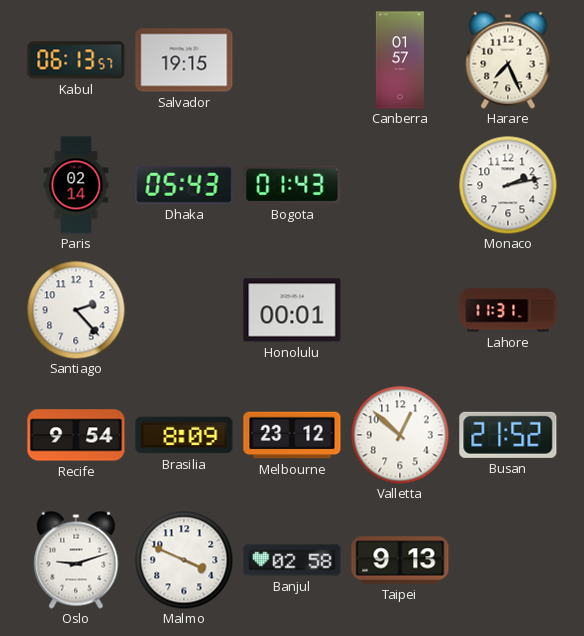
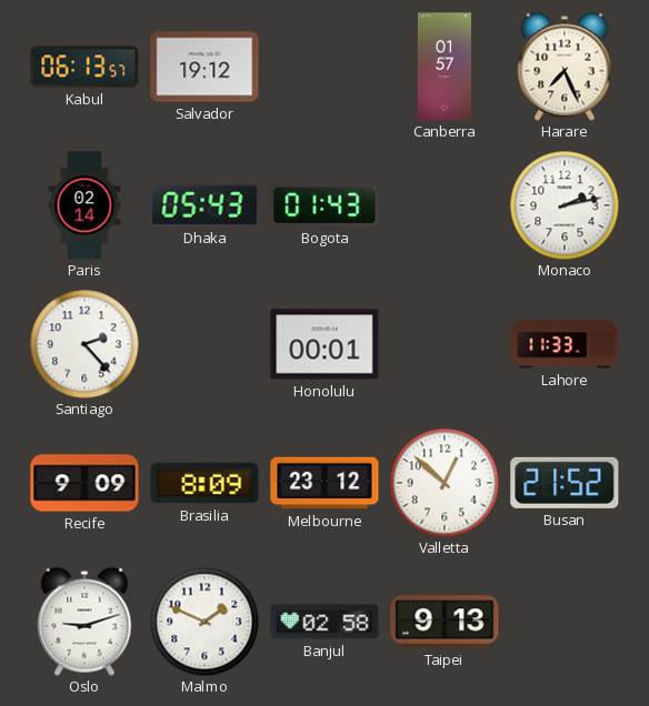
Salvador: 19:15 -> 19:12
Lahore: 11:31 -> 11:33
Recife: 9:54 -> 9:09
Malmo: 3:49 -> 1:49
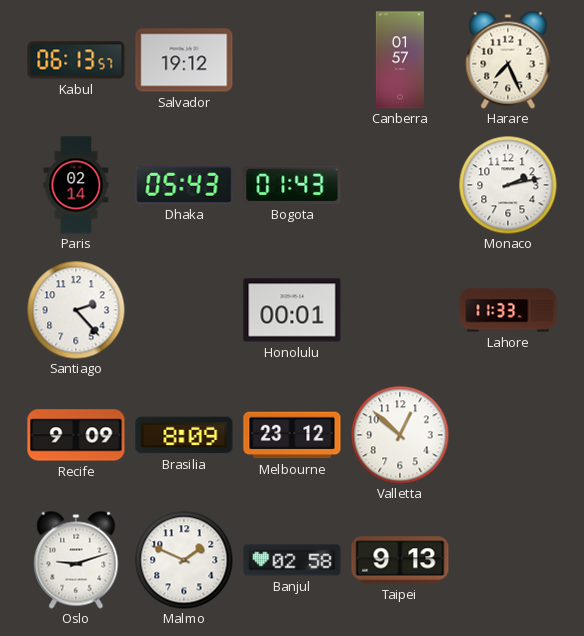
Busan: 21:52 -> none
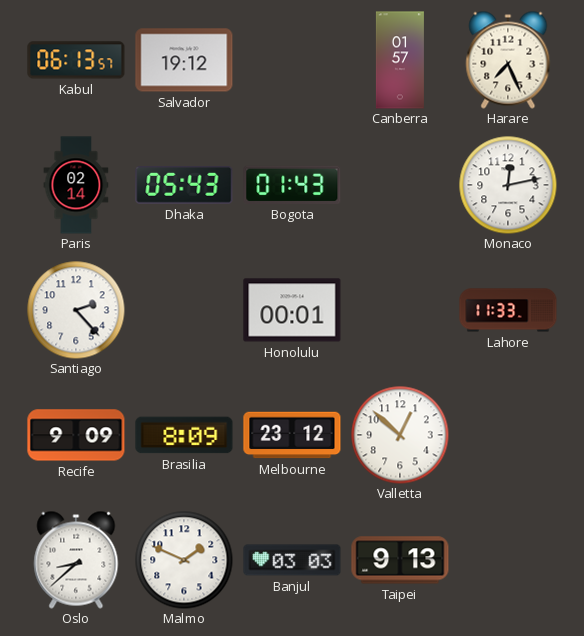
Monaco: 2:13 -> 12:13
Oslo: 9:12 -> 8:38
Banjul: 02:58 -> 03:03
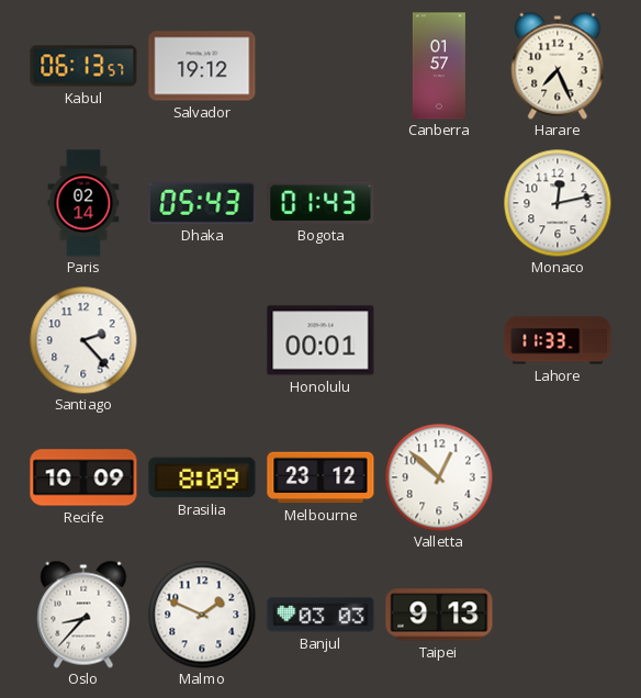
Recife: 9:09 -> 10:09
Oslo: 8:38 -> 8:37
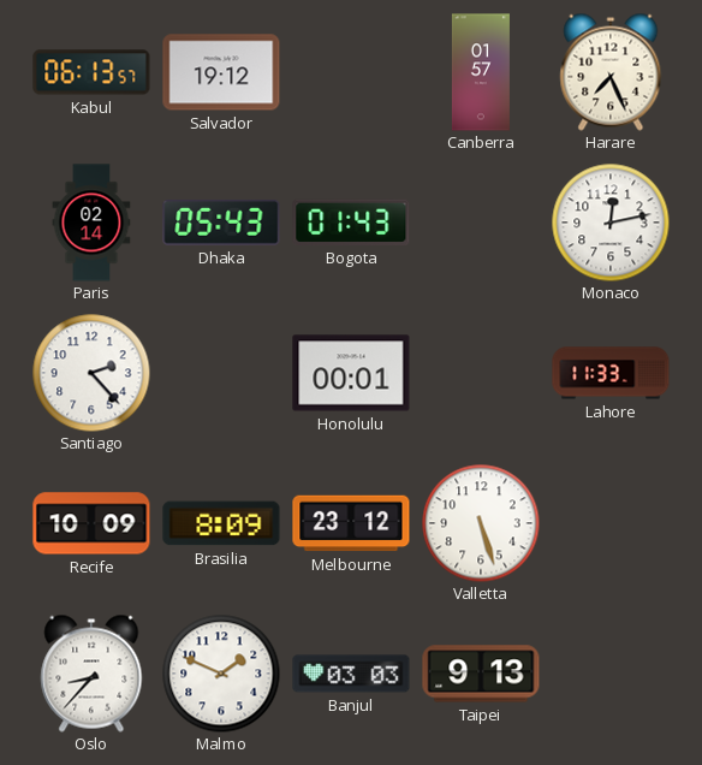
Valletta: 12:52 -> 5:27
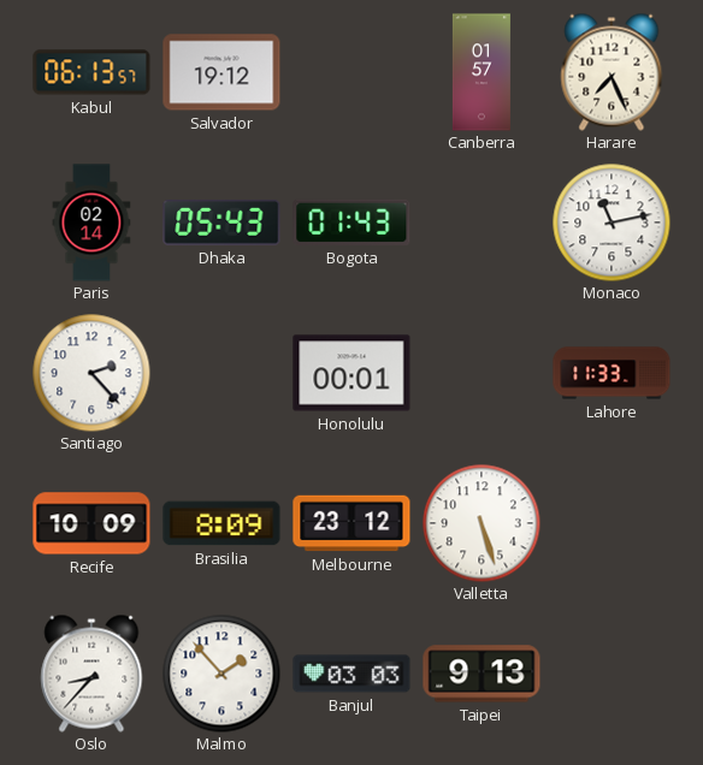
Monaco: 12:13 -> 11:13
Malmo: 1:49 -> 1:53
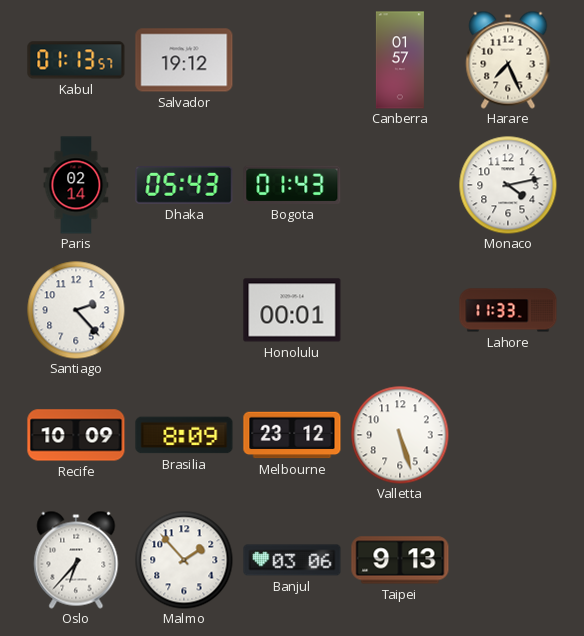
Kabul: 06:13 -> 01:13
Monaco: 11:13 -> 4:13
Oslo: 8:37 -> 6:37
Banjul: 03:03 -> 03:06
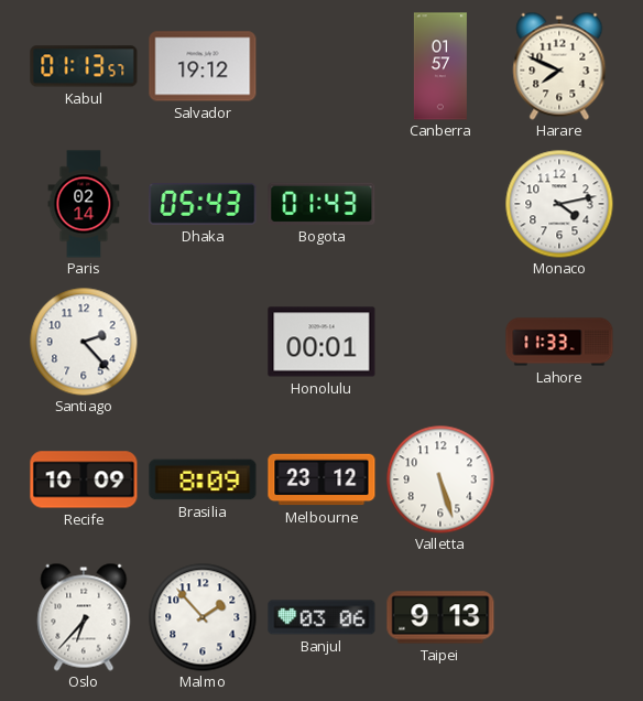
Harare: 7:26 -> 7:49
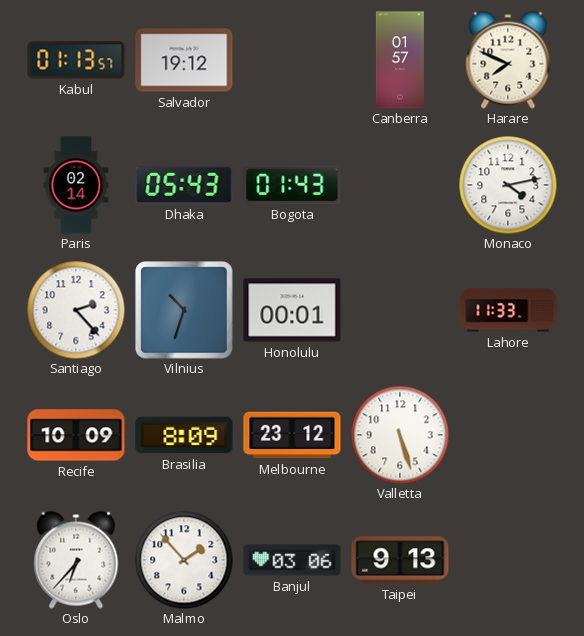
Vilnius: none -> 10:33
